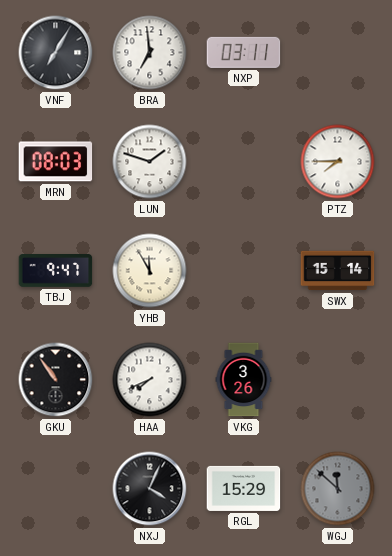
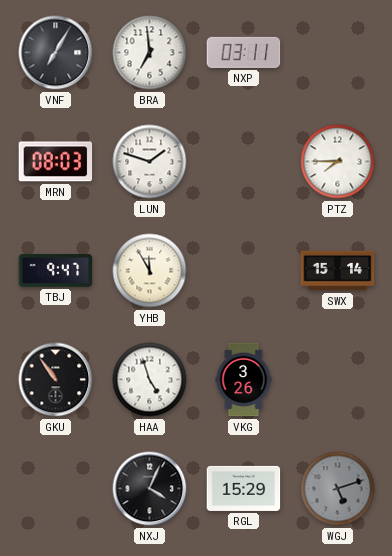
HAA: 7:41 -> 4:57
WGJ: 11:52 -> 5:12
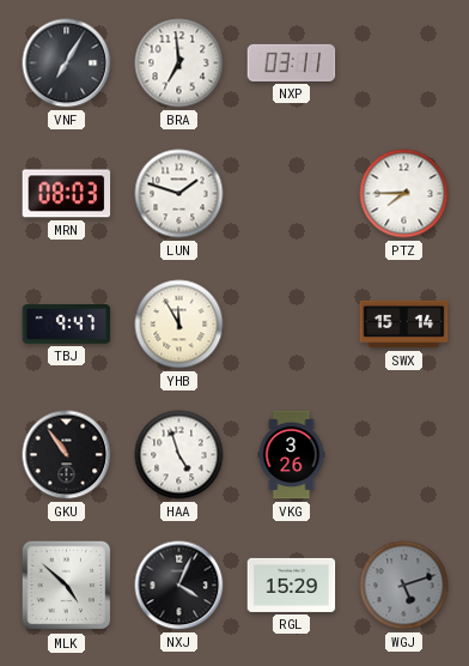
MLK: none -> 4:52
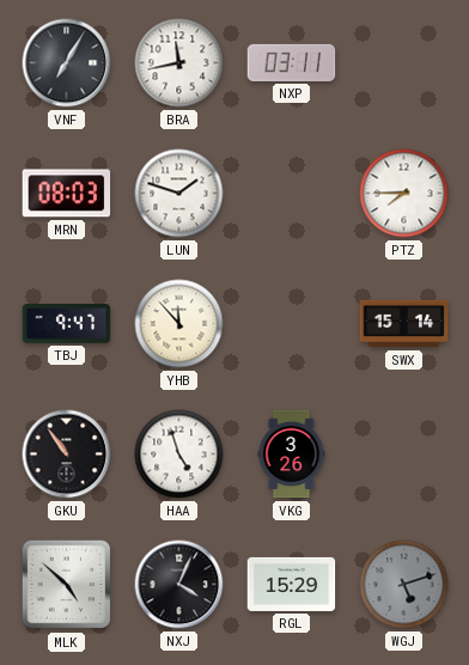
BRA: 6:59 -> 11:43
YHB: 11:55 -> 11:53
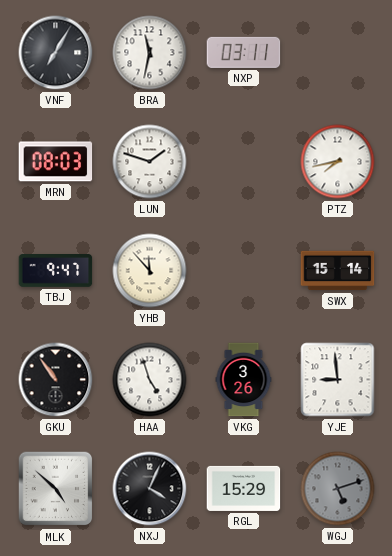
BRA: 11:43 -> 11:32
PTZ: 7:45 -> 7:43
YJE: none -> 8:59
